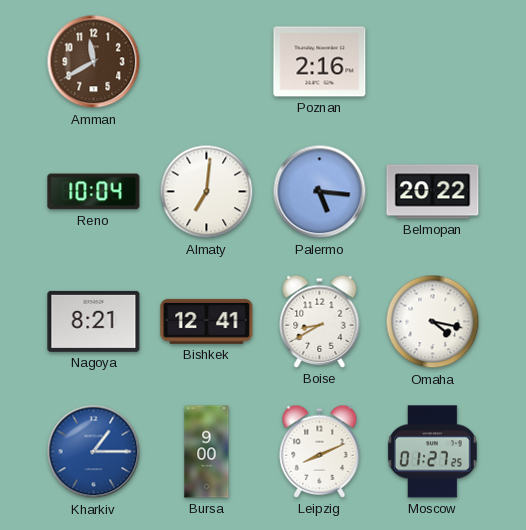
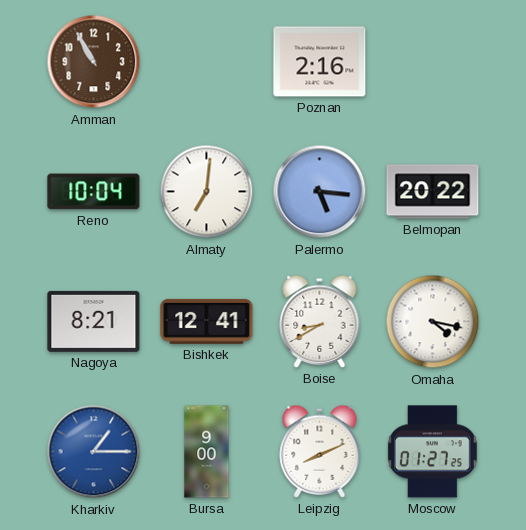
Amman: 11:40 -> 10:55
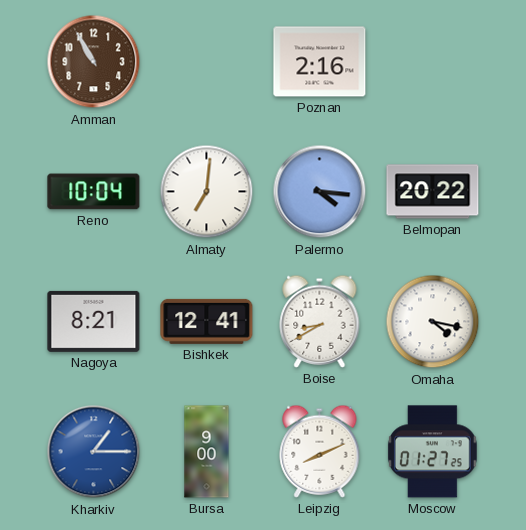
Palermo: 5:16 -> 4:16
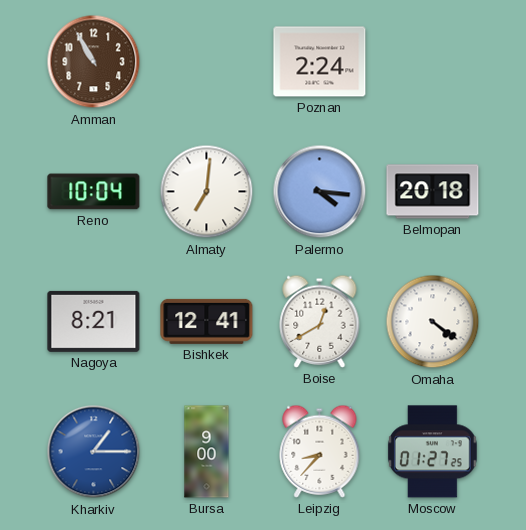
Poznan: 2:16 -> 2:24
Belmopan: 20:22 -> 20:18
Boise: 8:40 -> 12:40
Omaha: 4:17 -> 4:21
Leipzig: 8:11 -> 8:37
